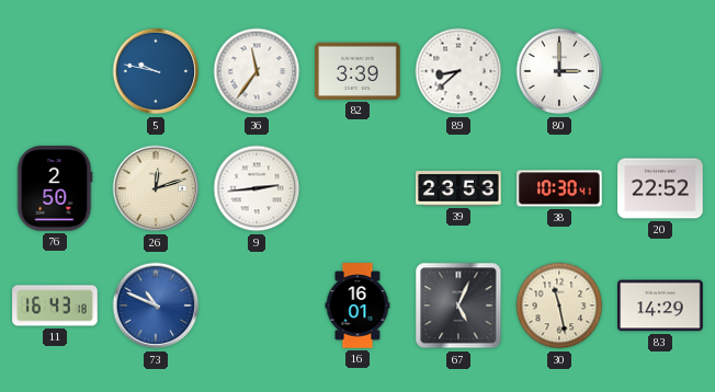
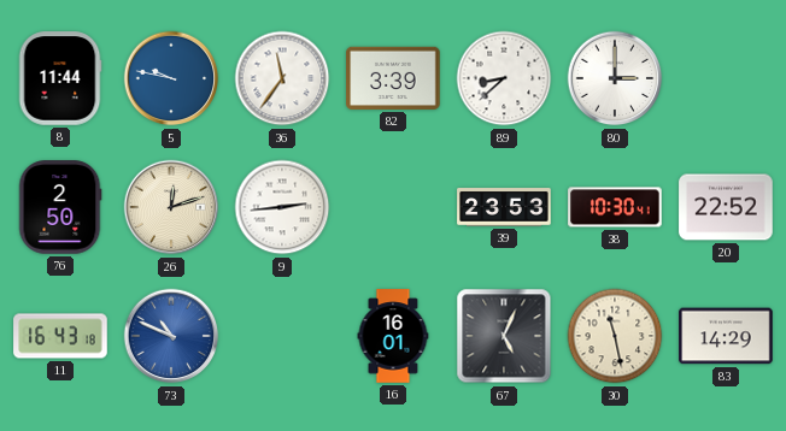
8: none -> 11:44
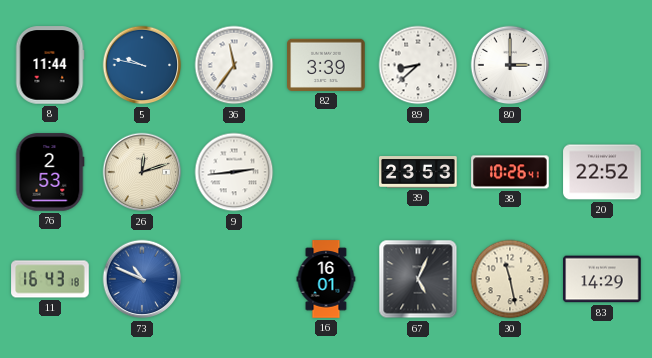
76: 2:50 -> 2:53
38: 10:30 -> 10:26
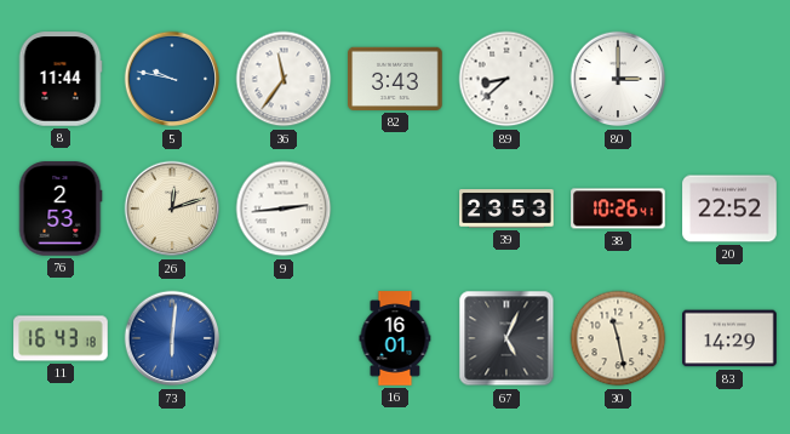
82: 3:39 -> 3:43
73: 10:49 -> 6:01
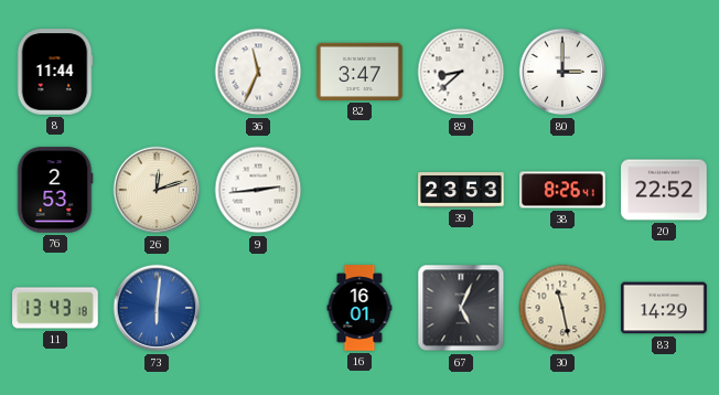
5: 9:47 -> none
36: 11:36 -> 11:34
82: 3:43 -> 3:47
38: 10:26 -> 8:26
11: 16:43 -> 13:43
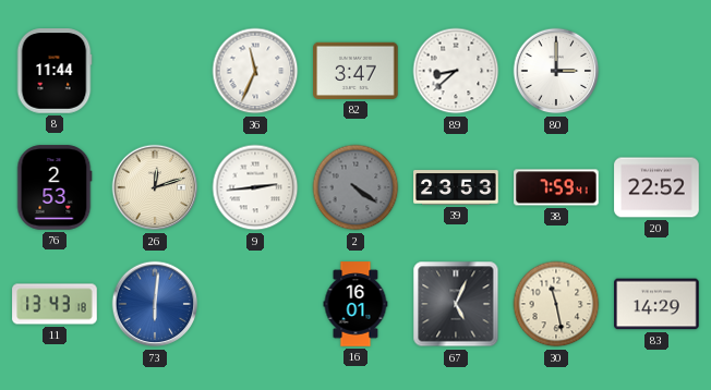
2: none -> 4:21
38: 8:26 -> 7:59
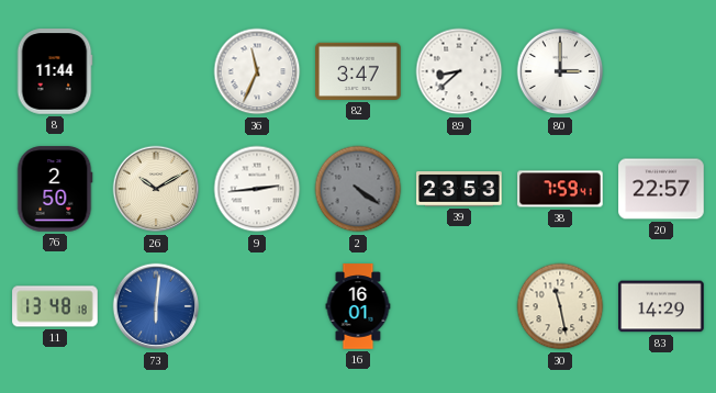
76: 2:53 -> 2:50
26: 12:12 -> 10:10
20: 22:52 -> 22:57
11: 13:43 -> 13:48
67: 5:04 -> none
